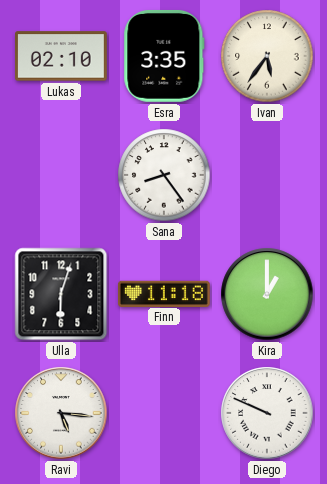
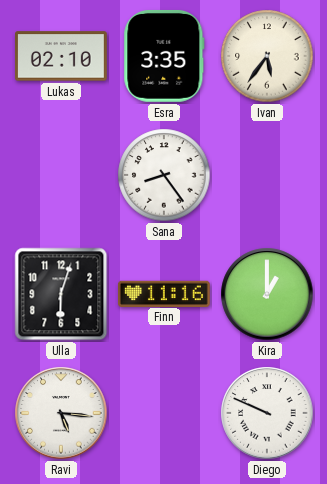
Finn: 11:18 -> 11:16
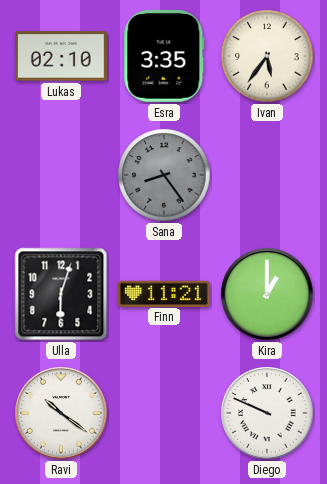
Sana dial: white -> grey
Finn: 11:16 -> 11:21
Ravi: 5:16 -> 10:21
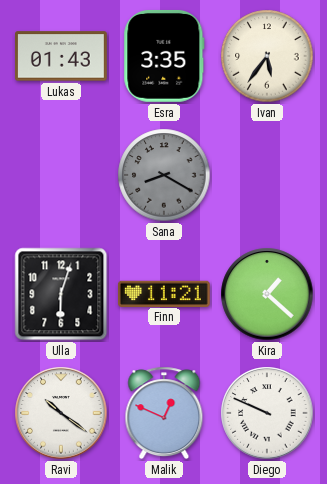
Lukas: 02:10 -> 01:43
Sana: 8:24 -> 8:20
Kira: 1:00 -> 1:22
Malik: none -> 12:49
